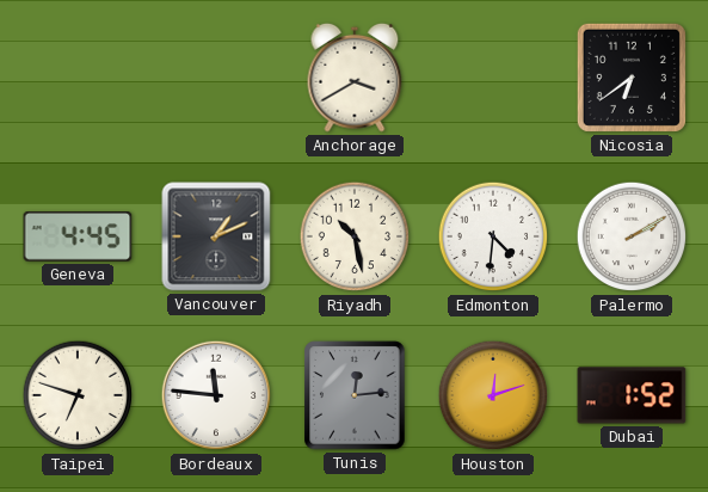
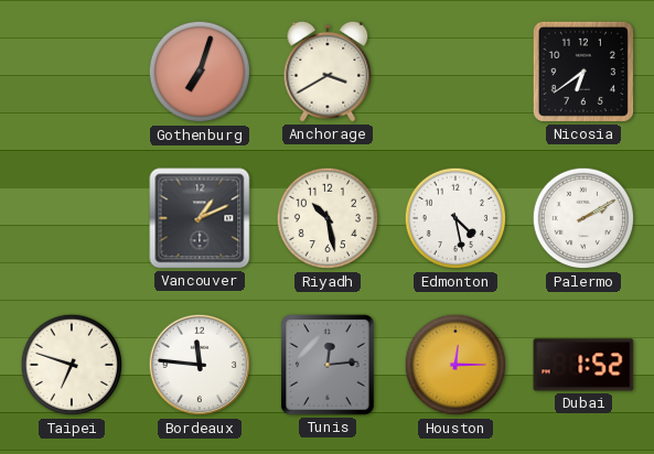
Gothenburg: none -> 7:03
Geneva: 4:45 -> none
Edmonton: 4:31 -> 4:28
Houston: 12:12 -> 12:15
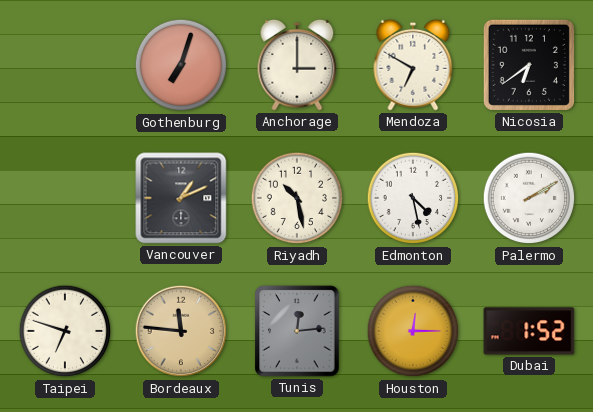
Anchorage: 3:40 -> 3:00
Mendoza: none -> 6:50
Bordeaux dial: white -> champagne
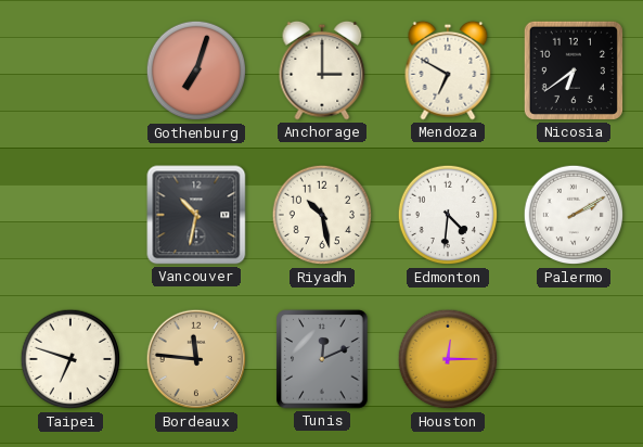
Vancouver: 1:11 -> 10:32
Edmonton: 4:28 -> 4:31
Tunis: 12:14 -> 12:11
Dubai: 1:52 -> none
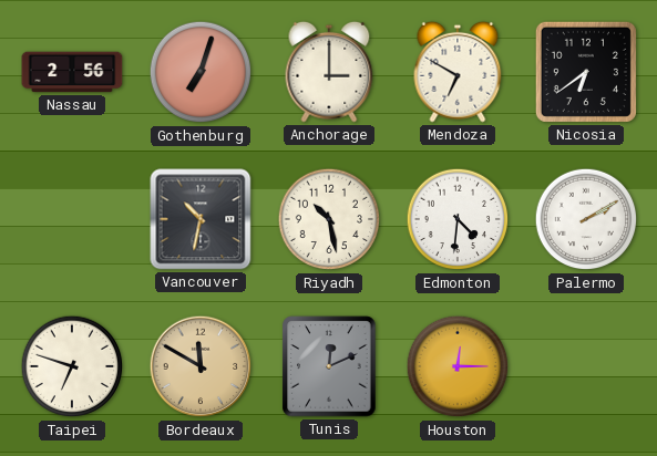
Nassau: none -> 2:56
Bordeaux: 11:46 -> 11:50
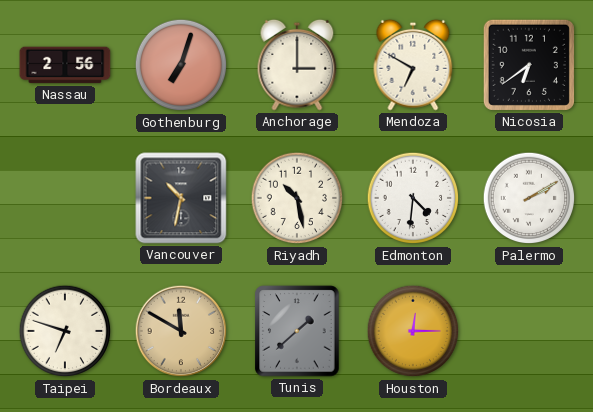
Tunis: 12:11 -> 1:38
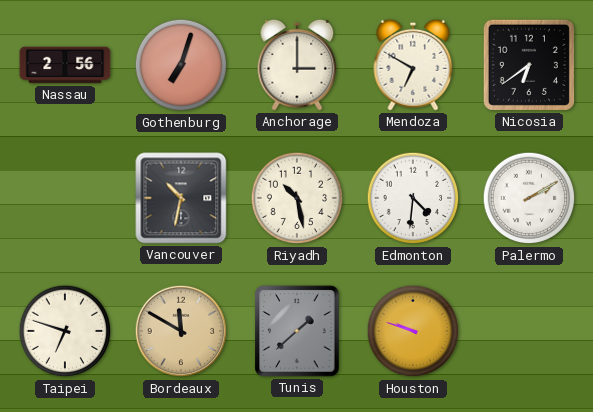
Houston: 12:15 -> 9:48
